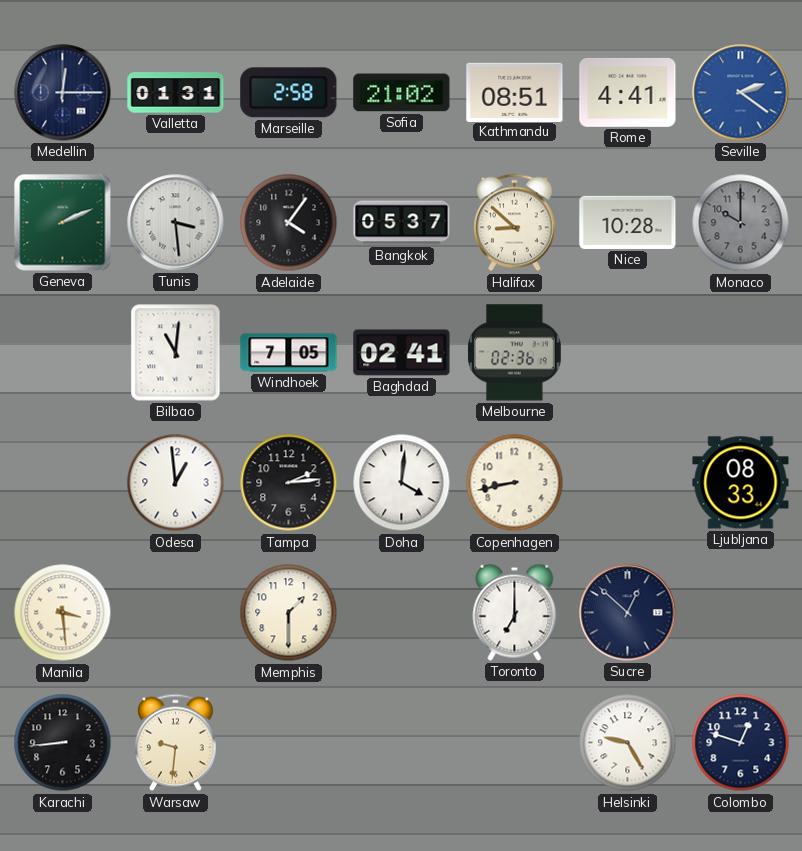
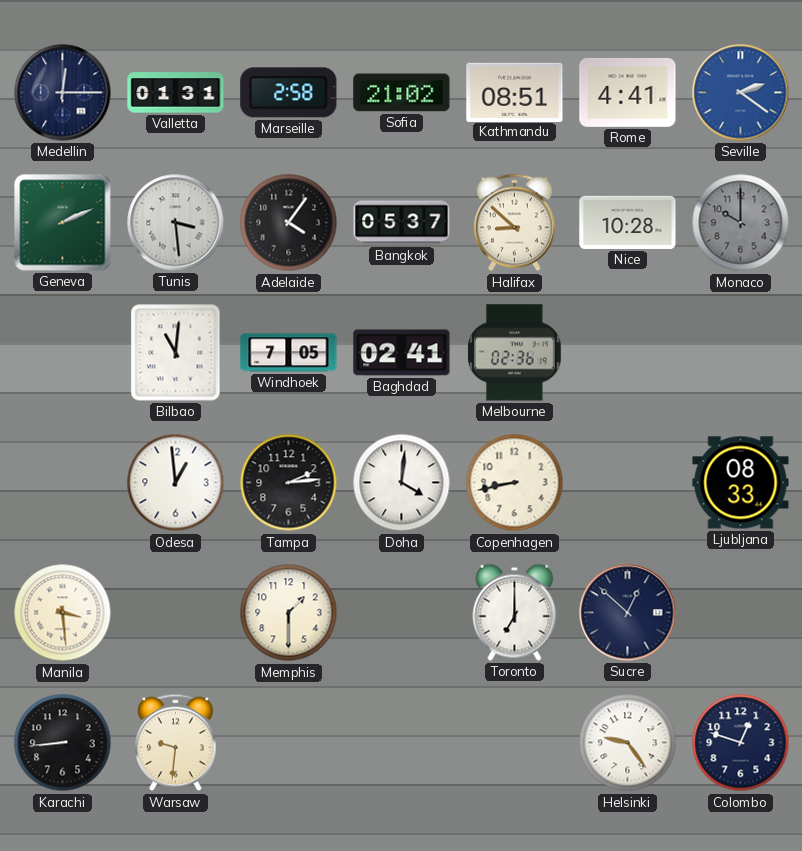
Helsinki: 9:25 -> 9:24
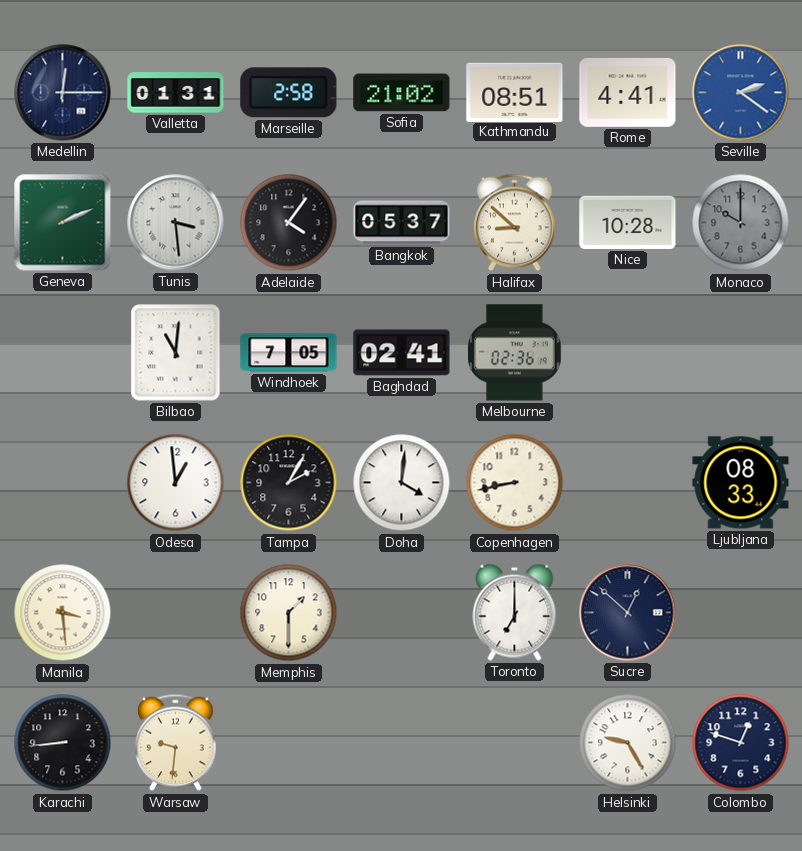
Tampa: 2:14 -> 2:05
Helsinki: 9:24 -> 9:25
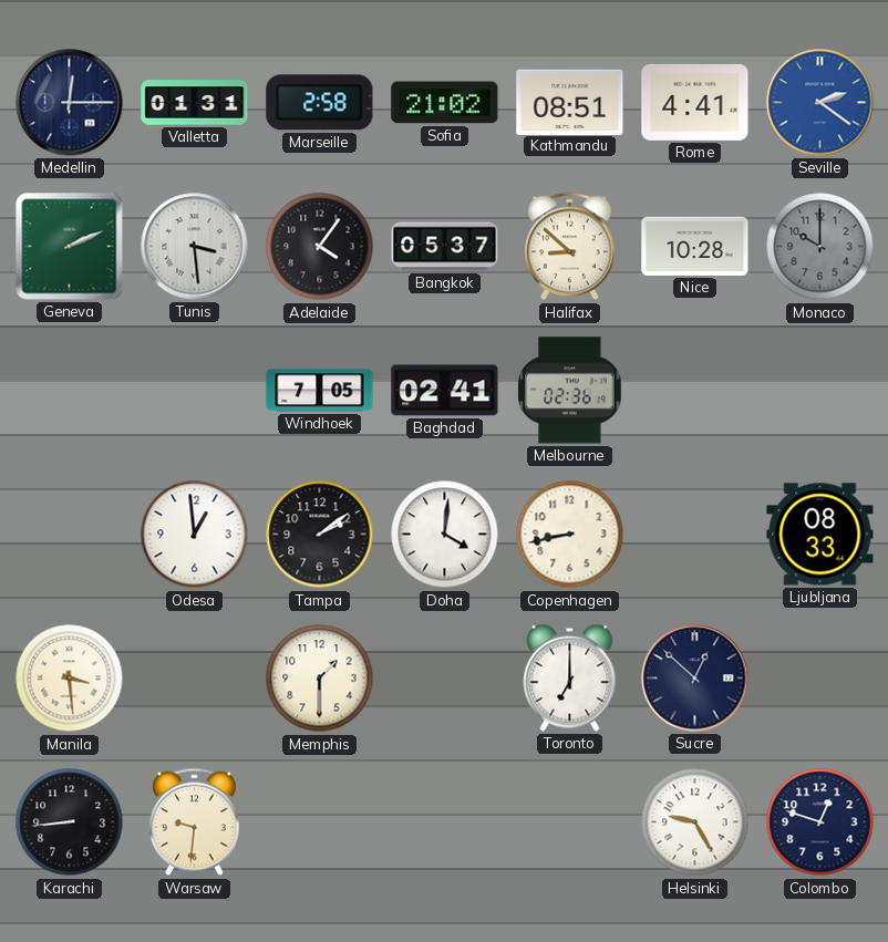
Bilbao: 11:01 -> none
Tampa: 2:05 -> 2:09
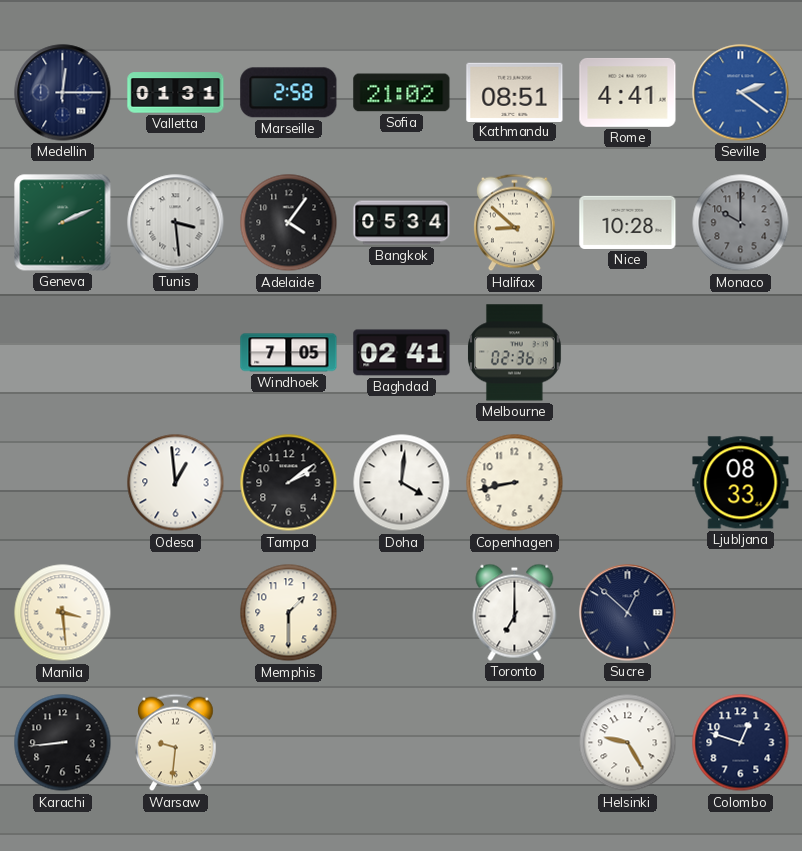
Bangkok: 05:37 -> 05:34
